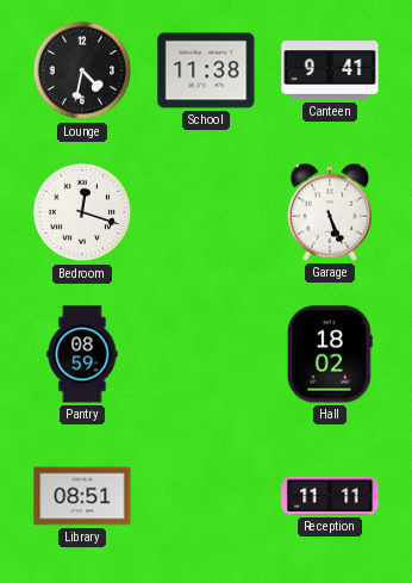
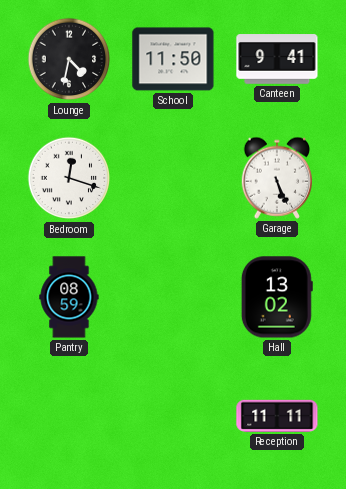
School: 11:38 -> 11:50
Hall: 18:02 -> 13:02
Library: 08:51 -> none
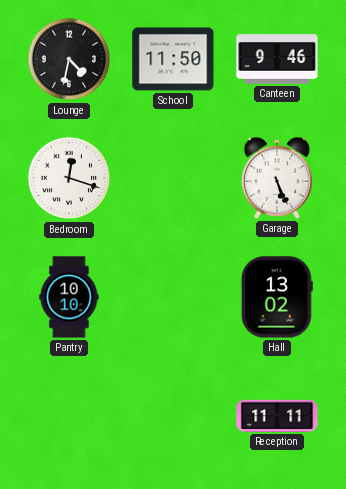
Canteen: 9:41 -> 9:46
Pantry: 08:59 -> 10:10
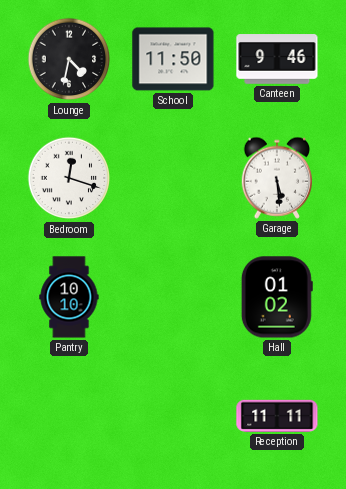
Garage: 5:26 -> 5:29
Hall: 13:02 -> 01:02
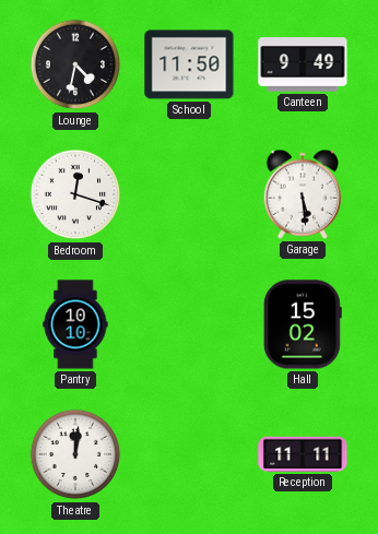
Canteen: 9:46 -> 9:49
Hall: 01:02 -> 15:02
Theatre: none -> 12:01
